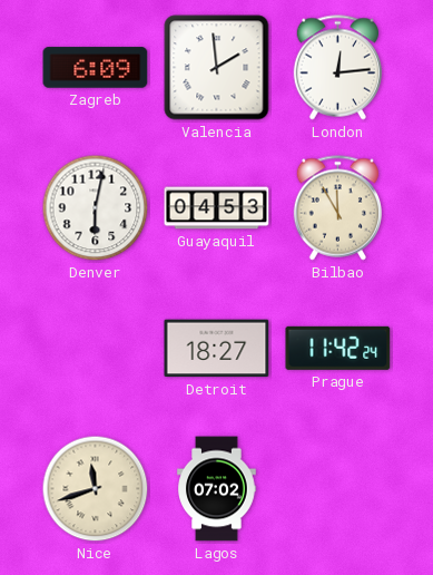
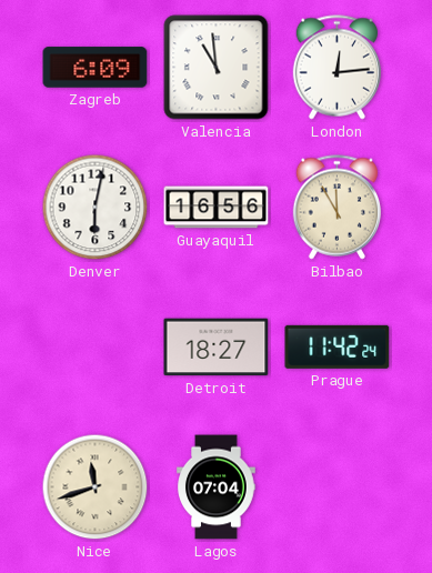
Valencia: 1:59 -> 10:59
Guayaquil: 04:53 -> 16:56
Lagos: 07:02 -> 07:04
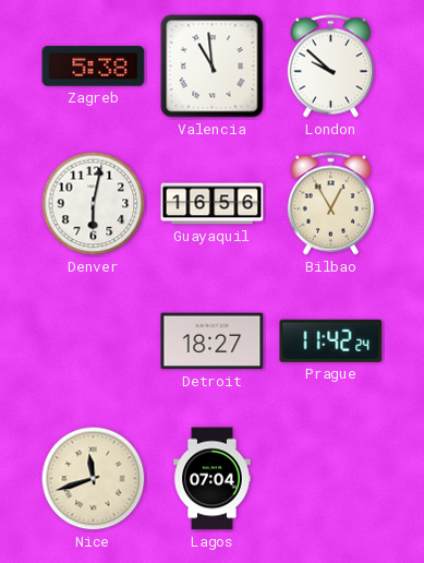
Zagreb: 6:09 -> 5:38
London: 12:14 -> 9:52
Bilbao: 11:55 -> 12:55
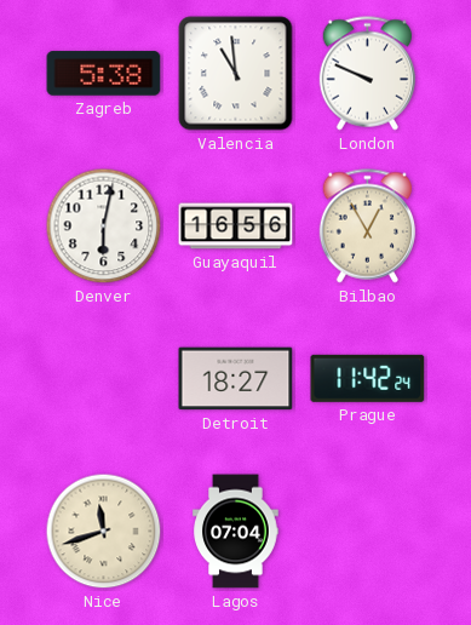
London: 9:52 -> 9:49
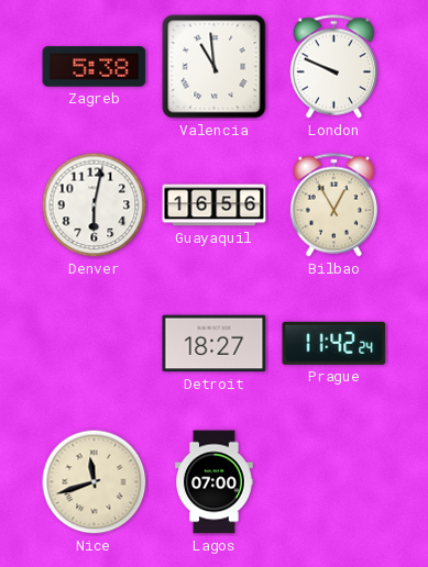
Lagos: 07:04 -> 07:00
